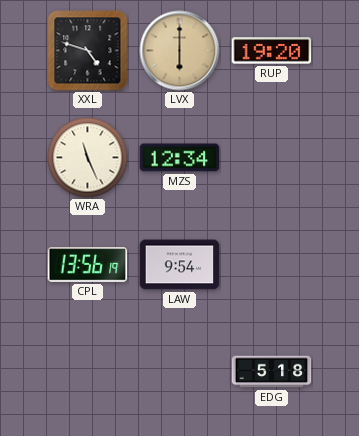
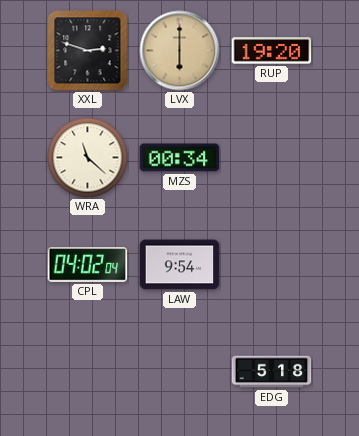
XXL: 4:48 -> 2:48
WRA: 11:26 -> 11:22
MZS: 12:34 -> 00:34
CPL: 13:56 -> 04:02
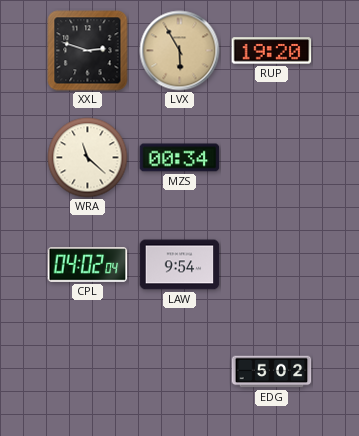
LVX: 6:00 -> 5:55
EDG: 5:18 -> 5:02
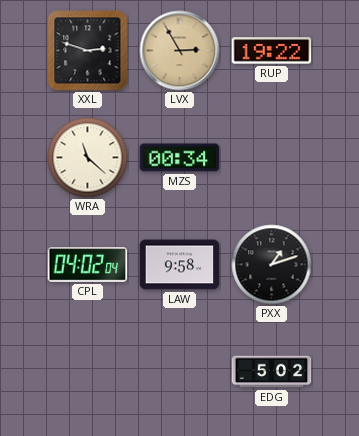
LVX: 5:55 -> 2:55
RUP: 19:20 -> 19:22
LAW: 9:54 -> 9:58
PXX: none -> 1:12
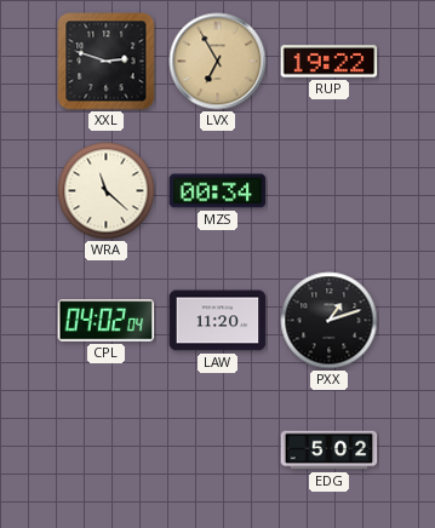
LVX: 2:55 -> 6:55
LAW: 9:58 -> 11:20
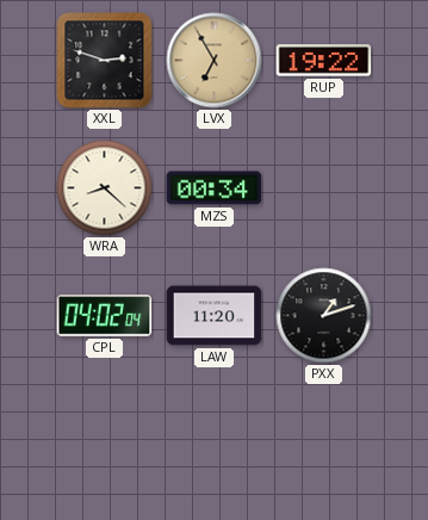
WRA: 11:22 -> 8:22
EDG: 5:02 -> none
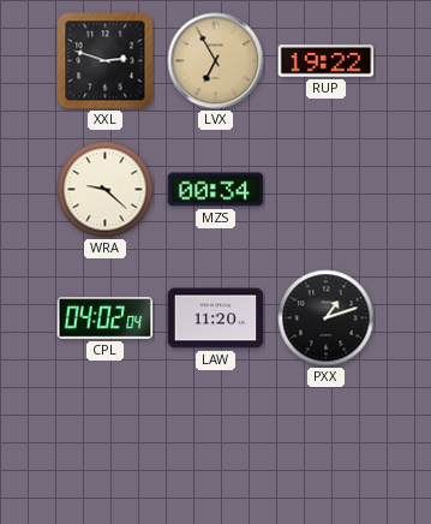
WRA: 8:22 -> 9:22
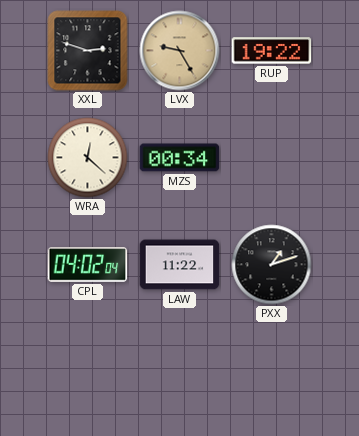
LVX: 6:55 -> 9:25
WRA: 9:22 -> 12:22
LAW: 11:20 -> 11:22
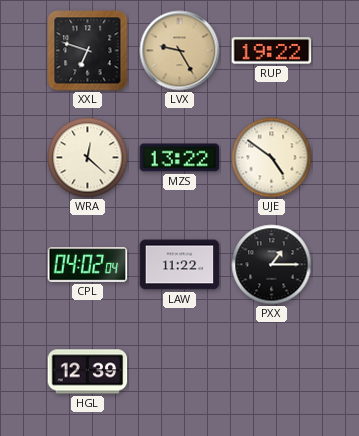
XXL: 2:48 -> 6:48
MZS: 00:34 -> 13:22
UJE: none -> 4:51
PXX: 1:12 -> 1:15
HGL: none -> 12:39
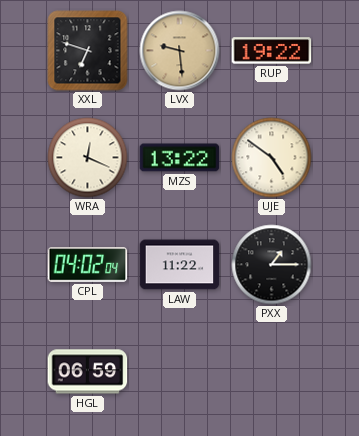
LVX: 9:25 -> 9:29
WRA: 12:22 -> 12:19
HGL: 12:39 -> 06:59
